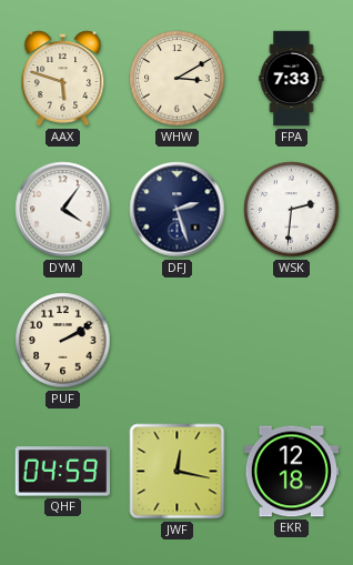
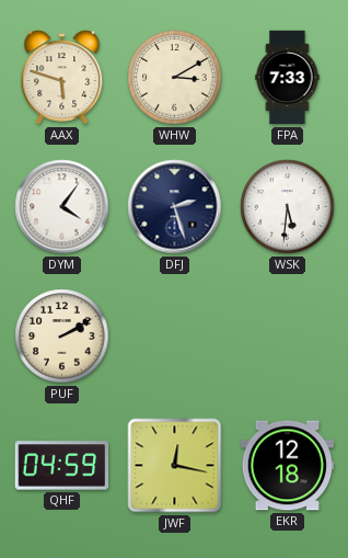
WSK: 2:31 -> 5:31
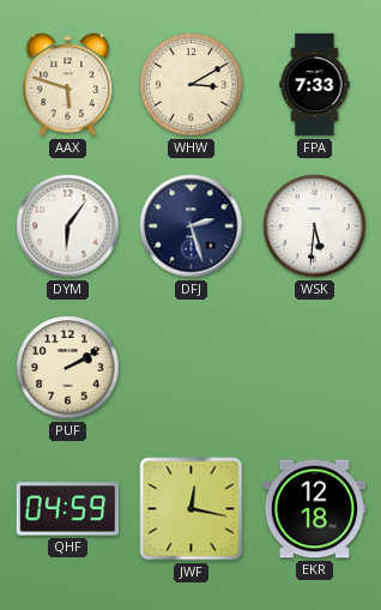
DYM: 4:06 -> 6:06
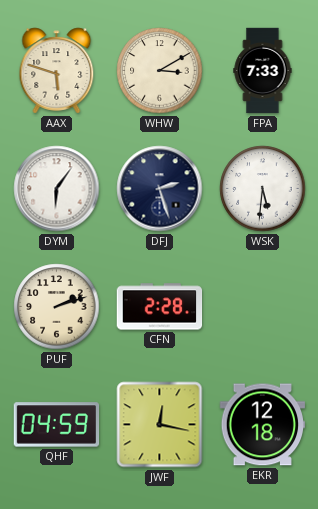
PUF: 2:10 -> 2:12
CFN: none -> 2:28
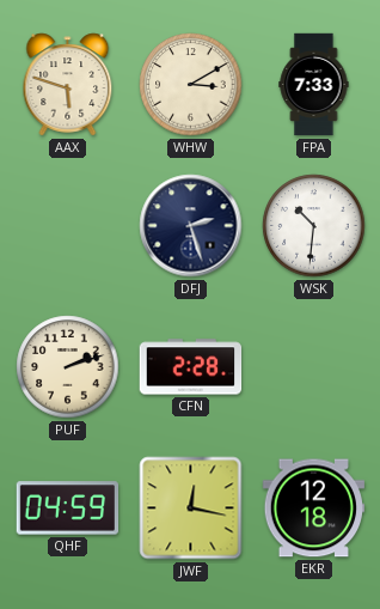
DYM: 6:06 -> none
WSK: 5:31 -> 10:31
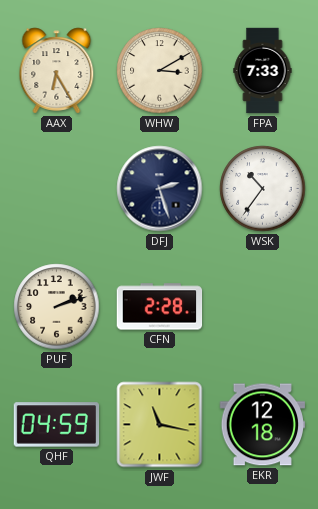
AAX: 5:48 -> 6:25
WSK: 10:31 -> 10:36
JWF: 12:17 -> 11:17
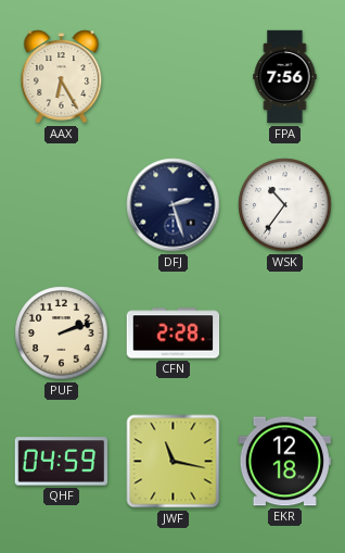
WHW: 3:10 -> none
FPA: 7:33 -> 7:56
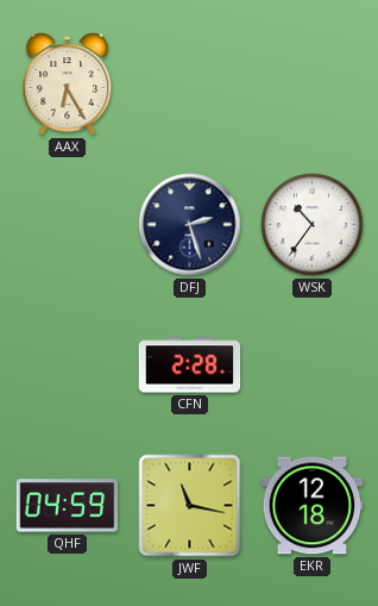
FPA: 7:56 -> none
PUF: 2:12 -> none
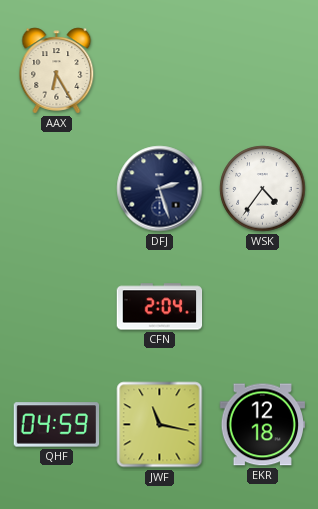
WSK: 10:36 -> 4:36
CFN: 2:28 -> 2:04
